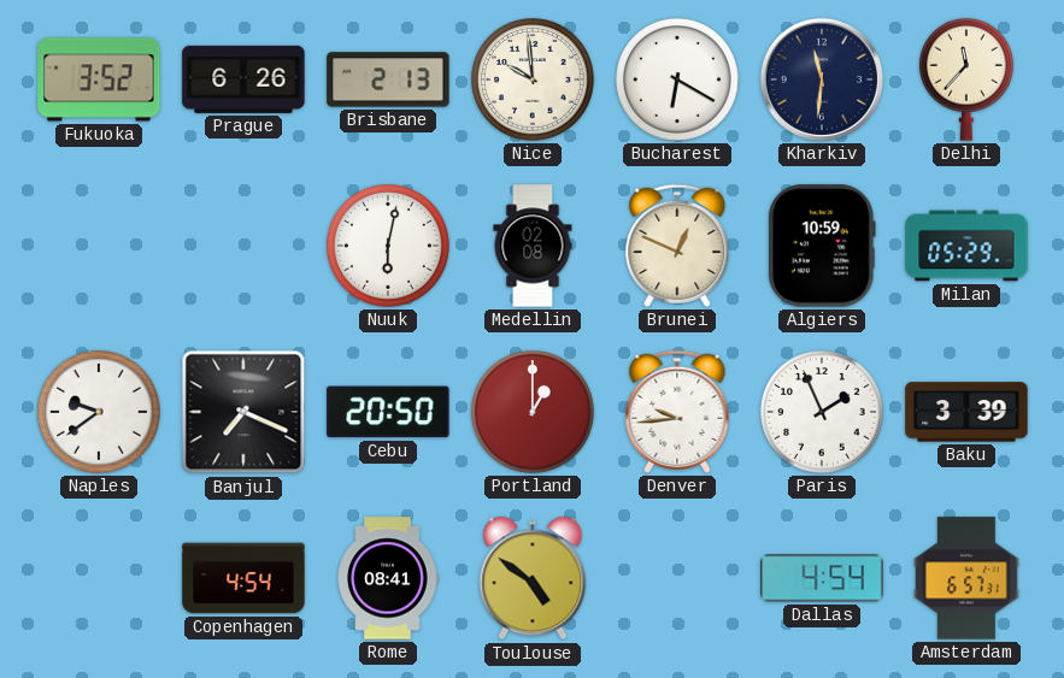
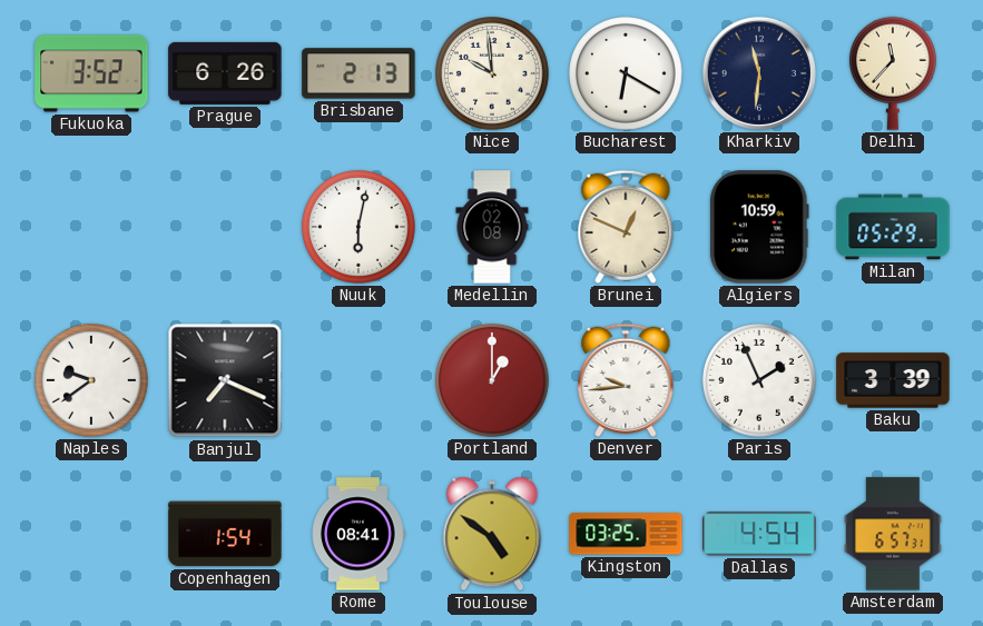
Cebu: 20:50 -> none
Copenhagen: 4:54 -> 1:54
Kingston: none -> 03:25
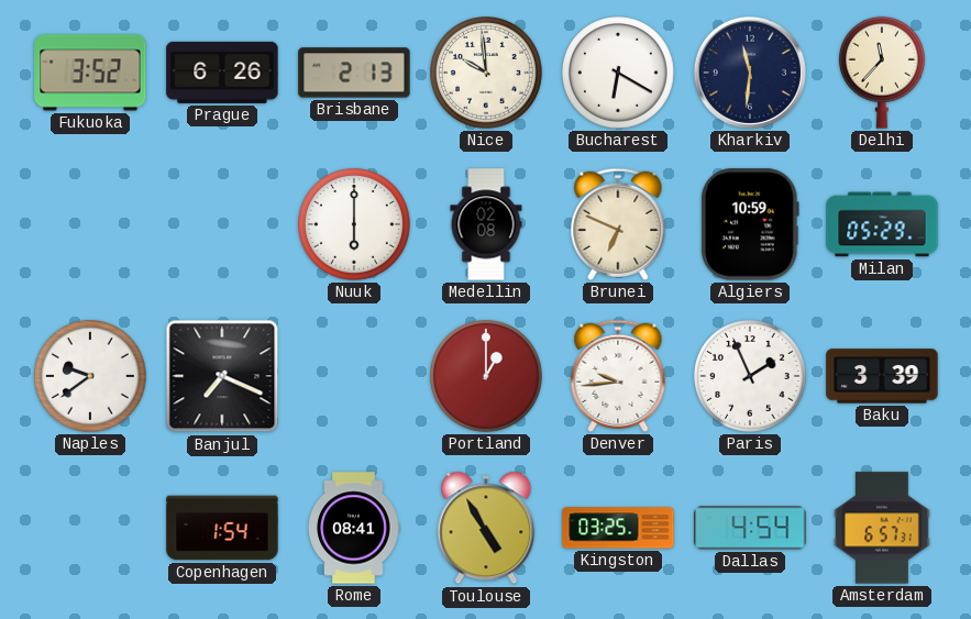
Nuuk: 6:02 -> 6:00
Brunei: 12:49 -> 6:49
Toulouse: 4:51 -> 4:55
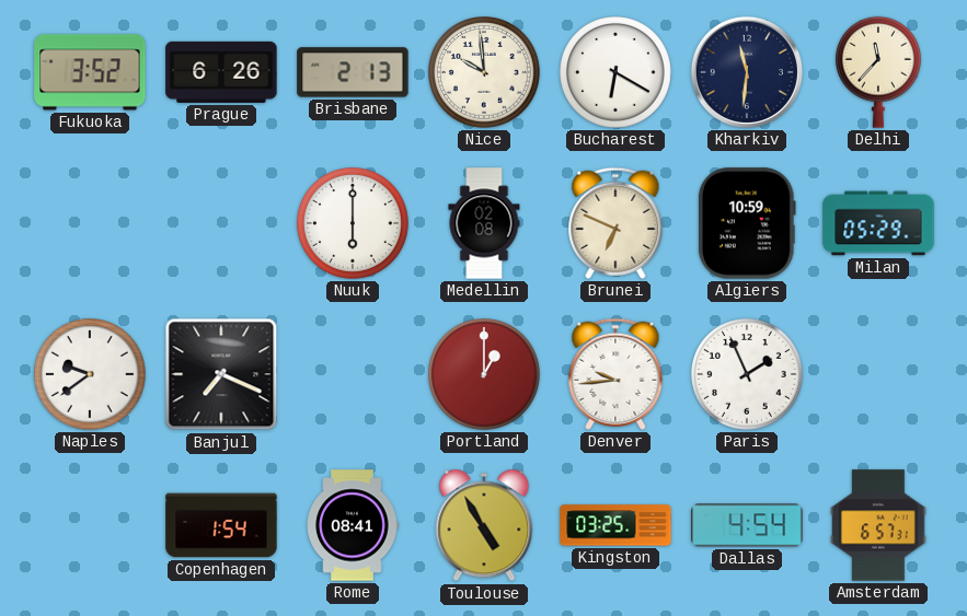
Baku: 3:39 -> none
